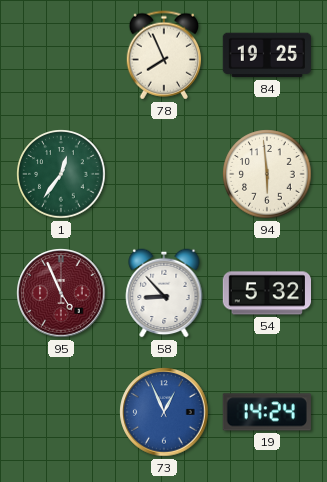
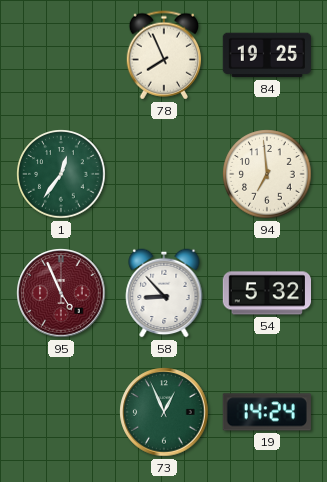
94: 5:59 -> 6:59
73 dial: blue -> green
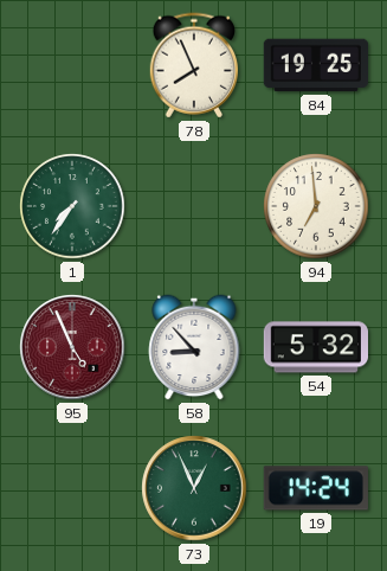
1: 12:36 -> 7:36
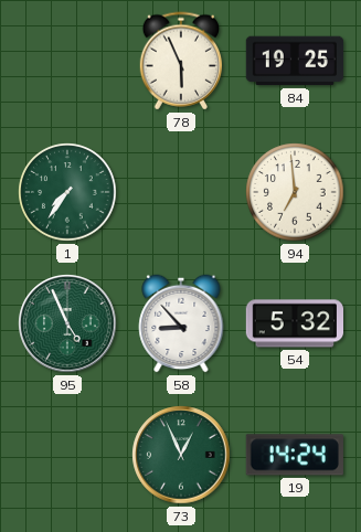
78: 7:56 -> 5:56
95 dial: burgundy -> green
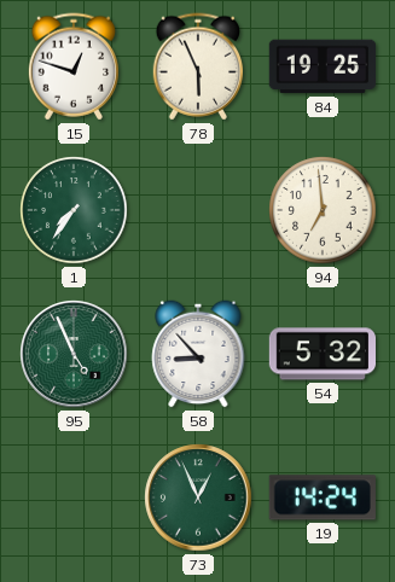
15: none -> 12:48
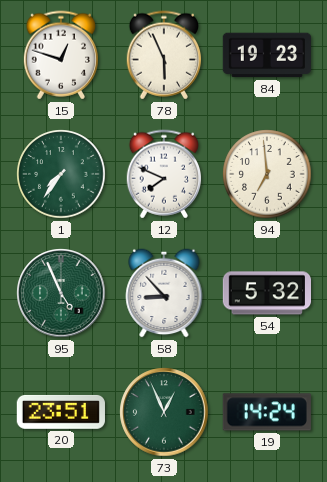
84: 19:25 -> 19:23
12: none -> 7:49
20: none -> 23:51
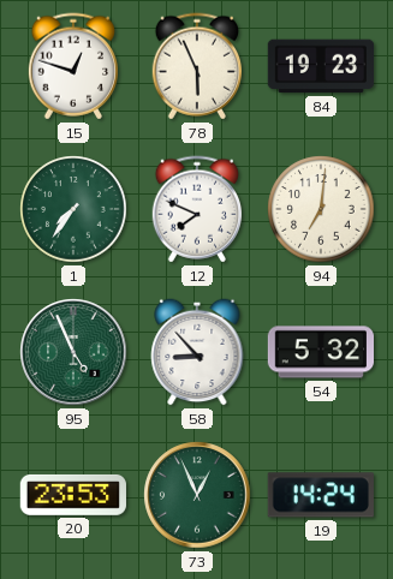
94: 6:59 -> 7:01
20: 23:51 -> 23:53
